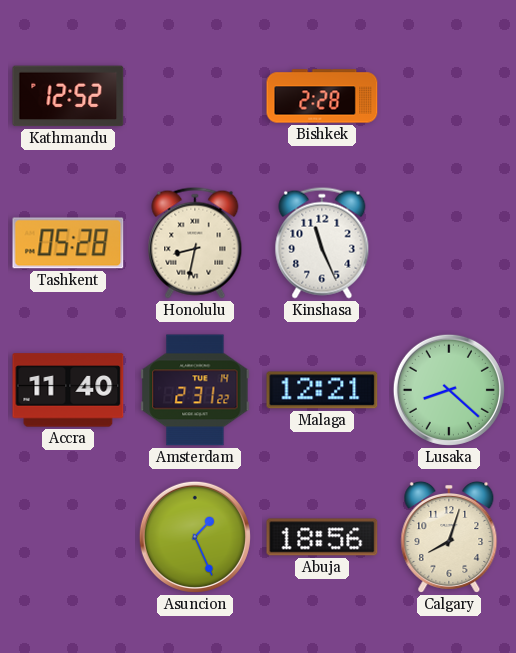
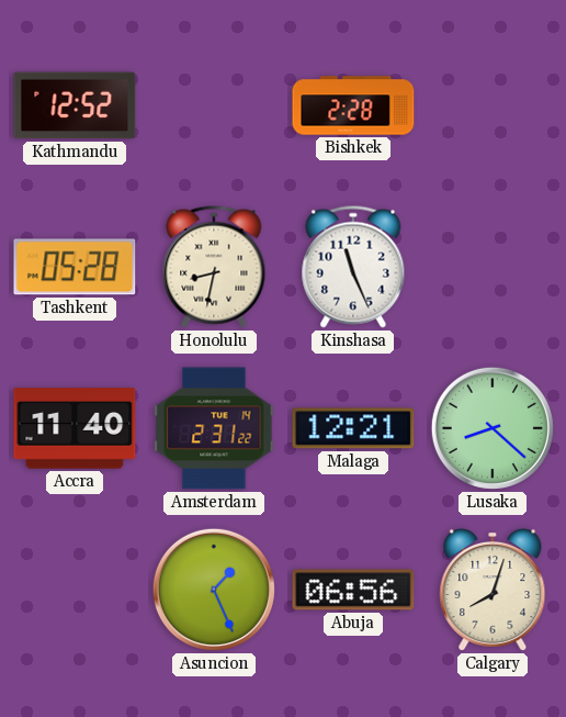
Abuja: 18:56 -> 06:56
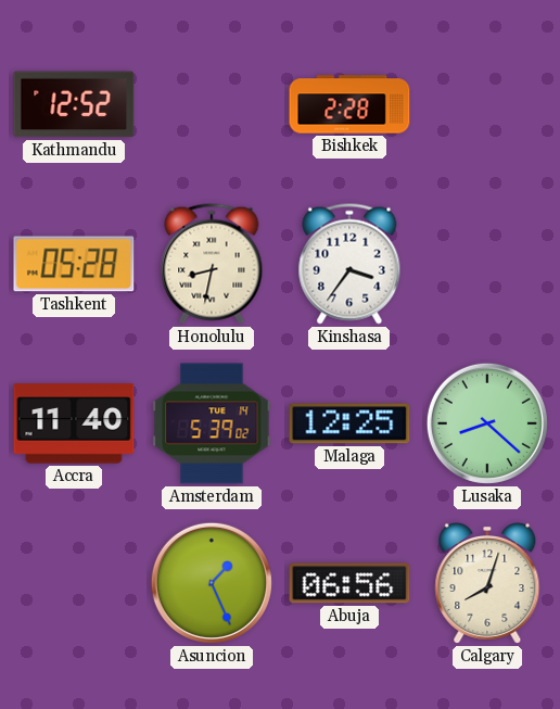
Kinshasa: 11:26 -> 3:36
Amsterdam: 2:31 -> 5:39
Malaga: 12:21 -> 12:25
